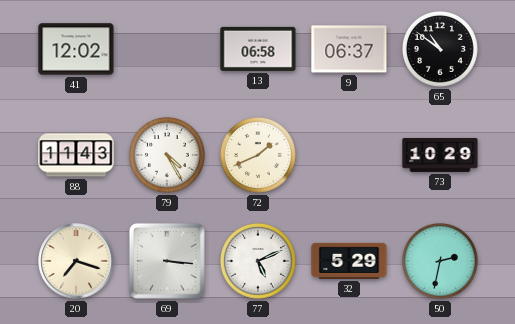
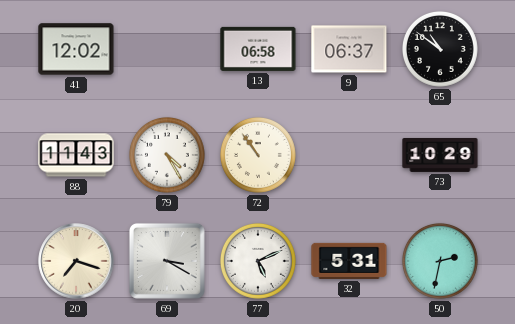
72: 1:41 -> 10:54
69: 3:16 -> 3:20
32: 5:29 -> 5:31
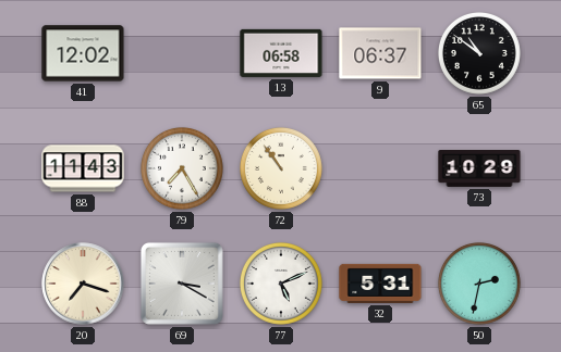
79: 4:25 -> 7:25
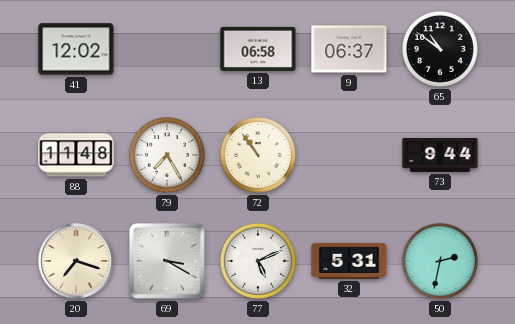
88: 11:43 -> 11:48
73: 10:29 -> 9:44
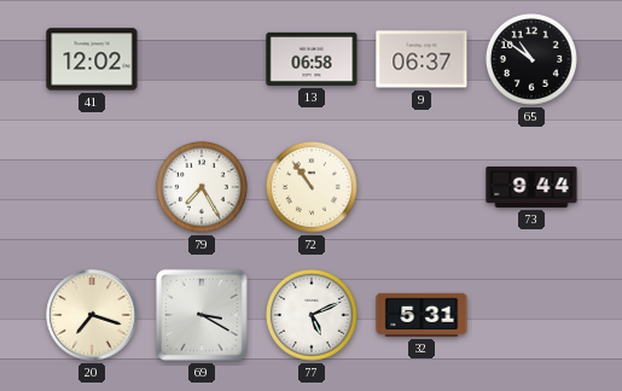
88: 11:48 -> none
50: 2:32 -> none
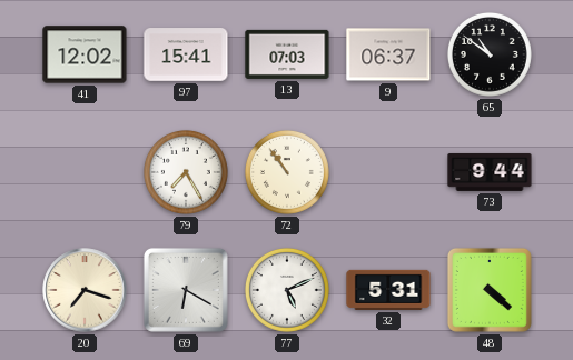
97: none -> 15:41
13: 06:58 -> 07:03
69: 3:20 -> 6:20
48: none -> 4:22
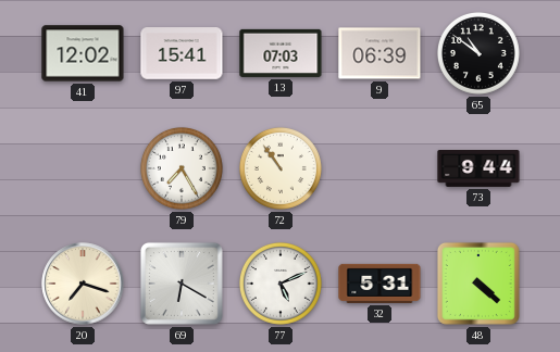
9: 06:37 -> 06:39
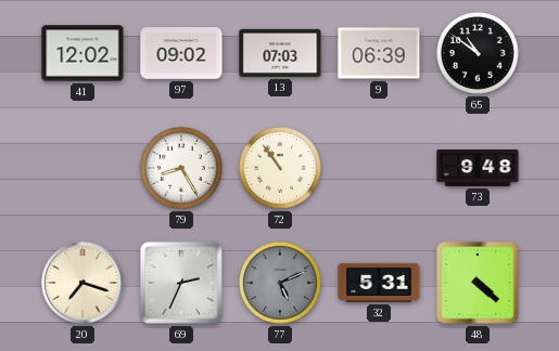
97: 15:41 -> 09:02
79: 7:25 -> 8:25
73: 9:44 -> 9:48
69: 6:20 -> 2:34
77 dial: white -> grey
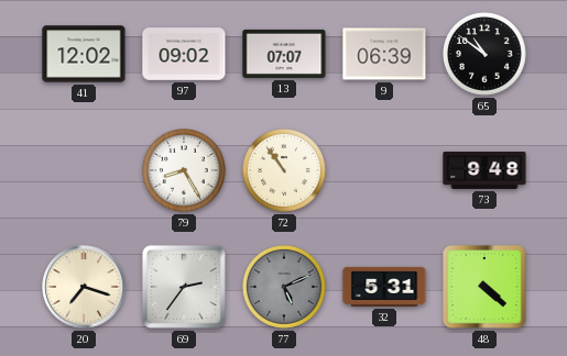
13: 07:03 -> 07:07
69: 2:34 -> 2:36
